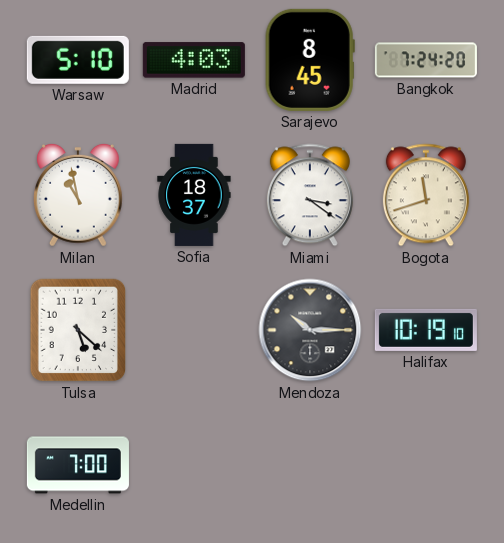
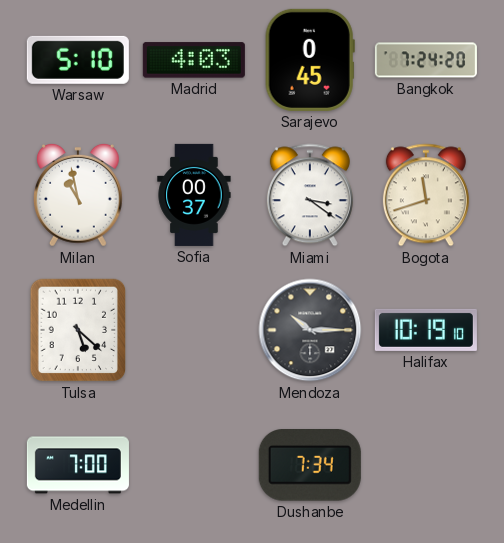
Sarajevo: 8:45 -> 0:45
Sofia: 18:37 -> 00:37
Dushanbe: none -> 7:34
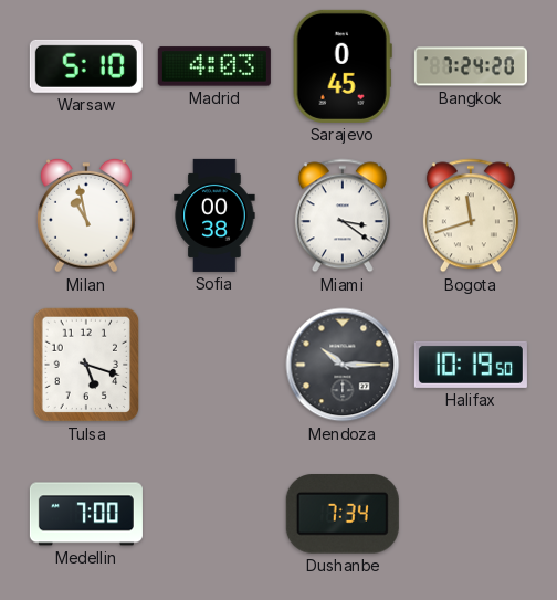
Sofia: 00:37 -> 00:38
Tulsa: 5:22 -> 5:18
Halifax: 10:19:10 -> 10:19:50
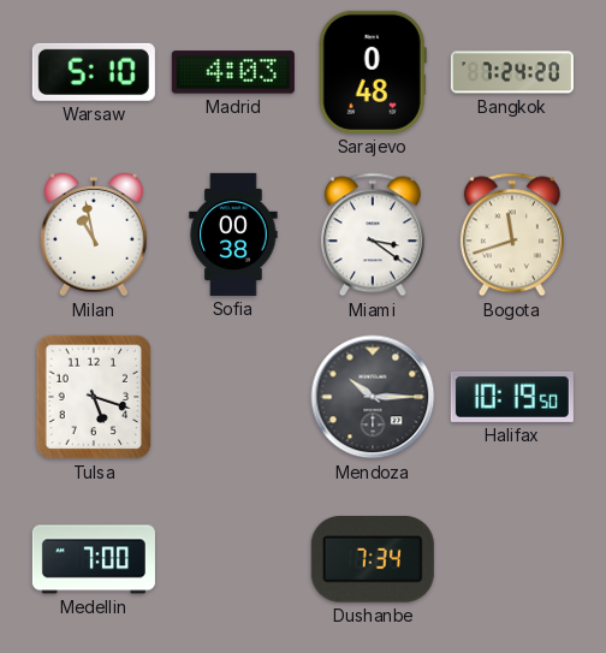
Sarajevo: 0:45 -> 0:48
